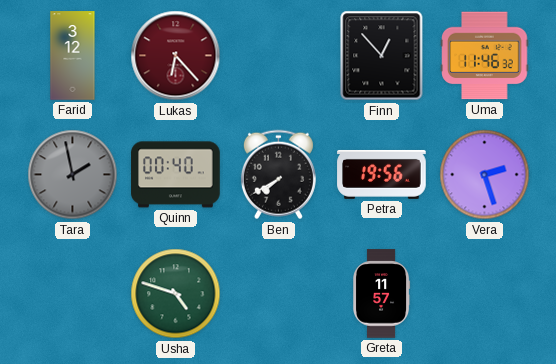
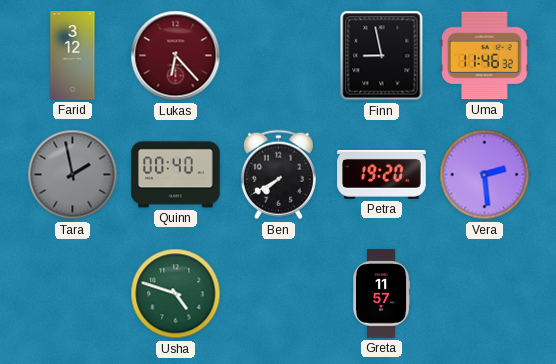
Finn: 12:53 -> 8:58
Petra: 19:56 -> 19:20
Vera: 2:27 -> 2:29
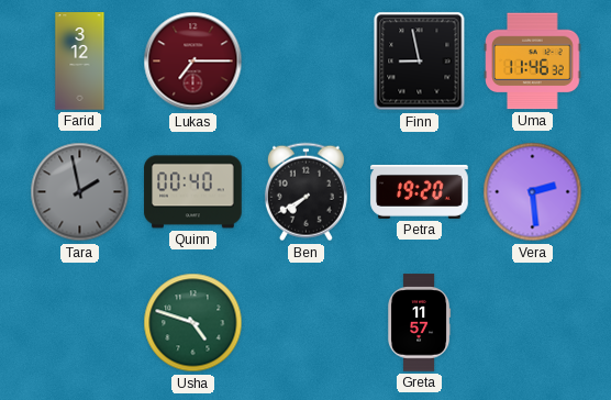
Lukas: 6:23 -> 7:15
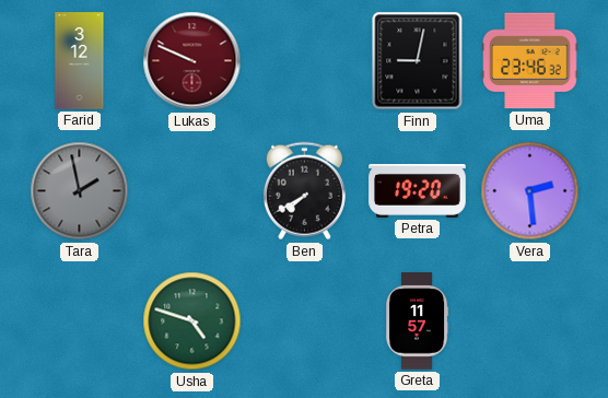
Lukas: 7:15 -> 9:49
Finn: 8:58 -> 9:02
Uma: 11:46 -> 23:46
Quinn: 00:40 -> none
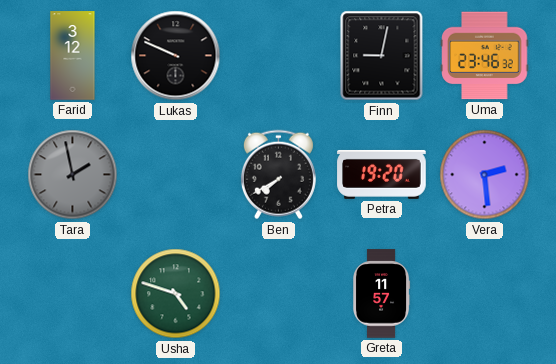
Lukas dial: burgundy -> black
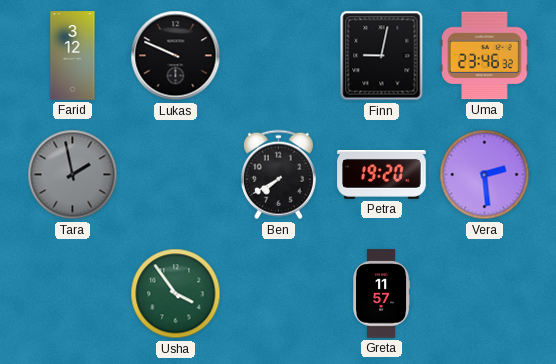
Usha: 4:48 -> 3:54
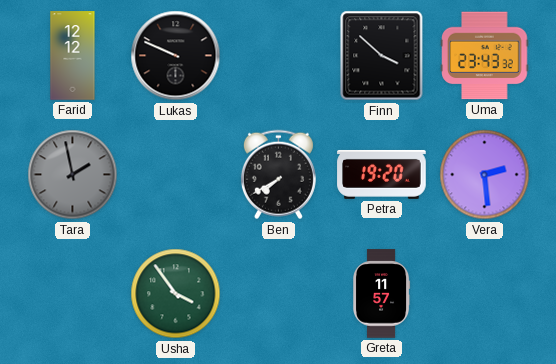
Farid: 3:12 -> 12:12
Finn: 9:02 -> 3:52
Uma: 23:46 -> 23:43
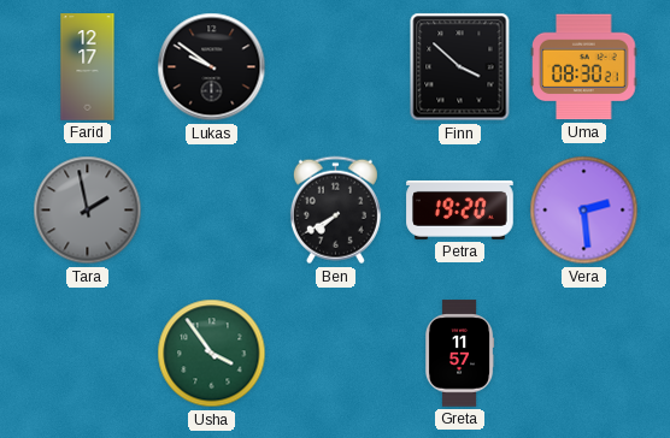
Farid: 12:12 -> 12:17
Lukas: 9:49 -> 9:51
Uma: 23:43 -> 08:30
